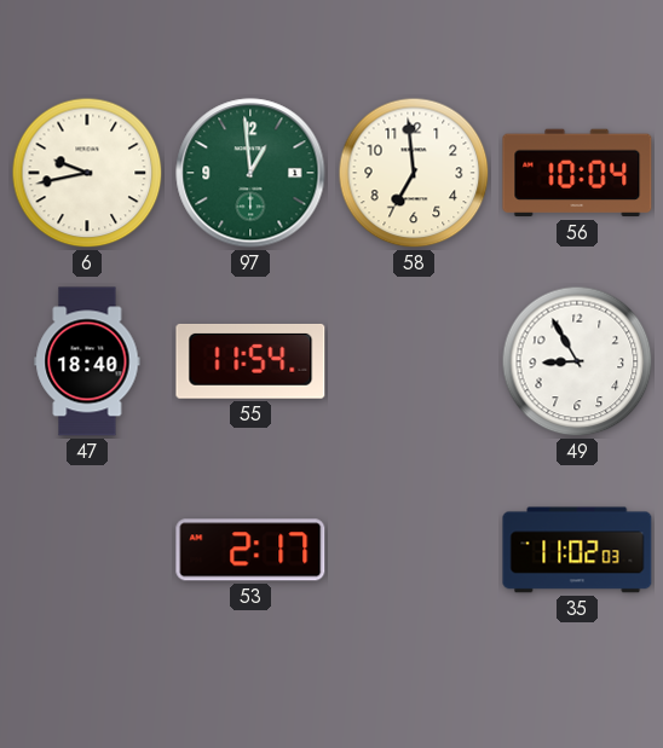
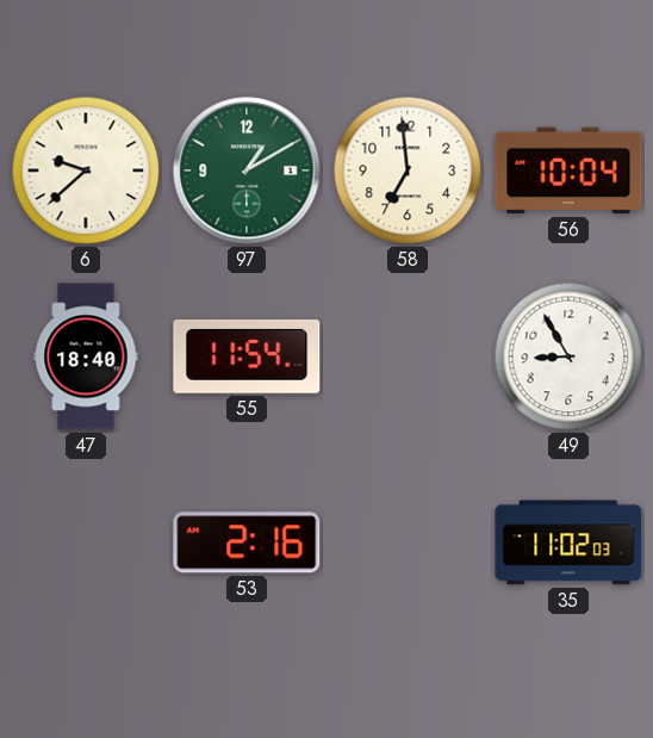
6: 9:43 -> 9:38
97: 12:59 -> 1:10
53: 2:17 -> 2:16
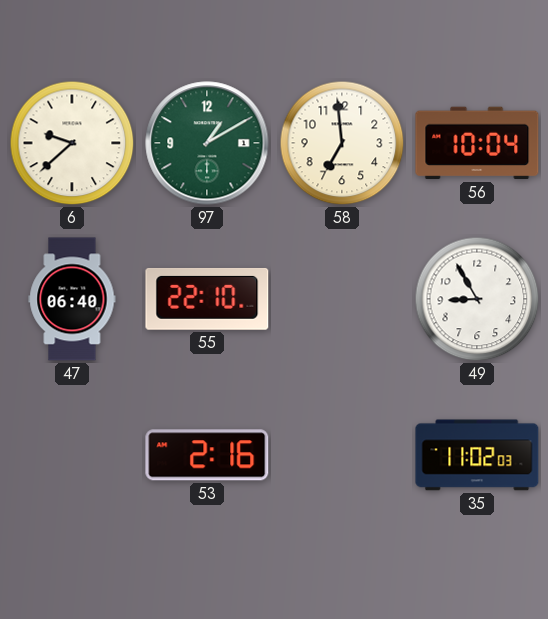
47: 18:40 -> 06:40
55: 11:54 -> 22:10
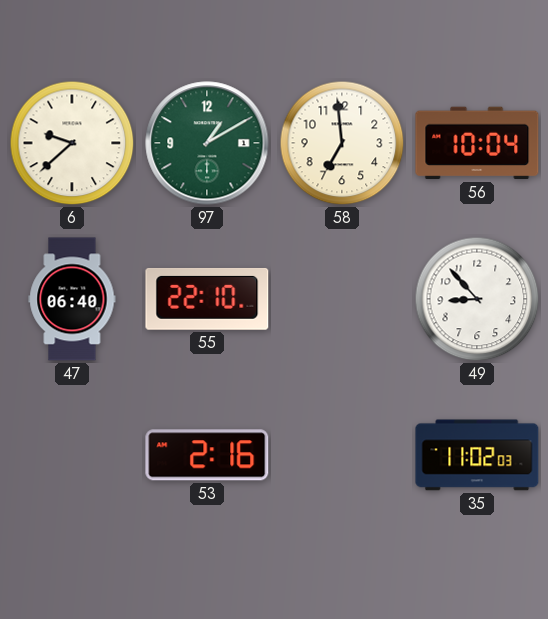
49: 8:55 -> 8:53
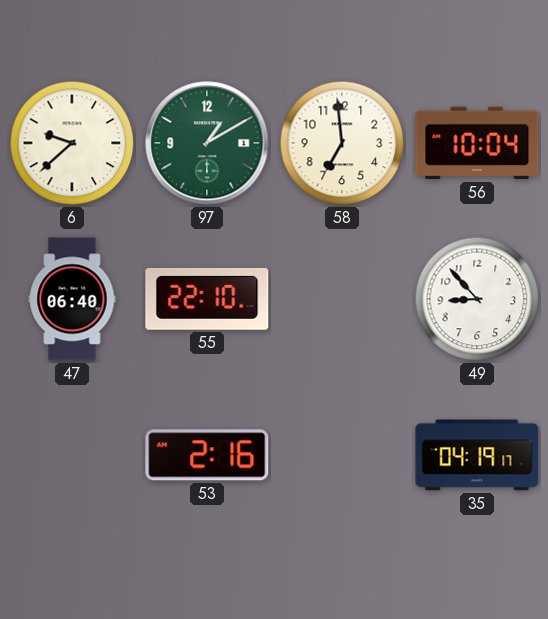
35: 11:02 -> 04:19
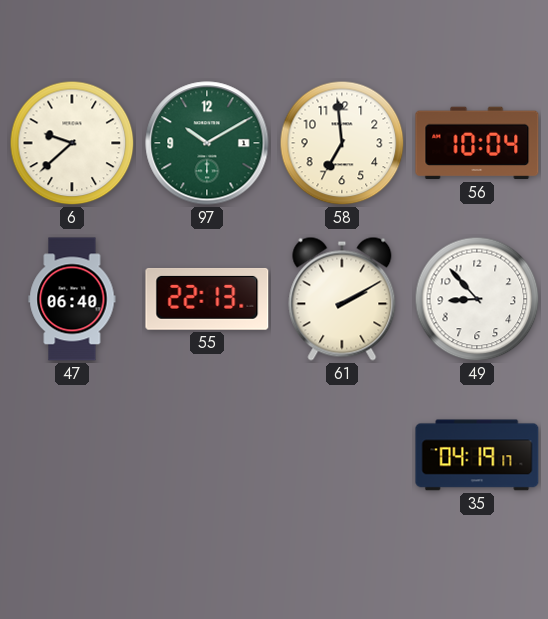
97: 1:10 -> 10:10
55: 22:10 -> 22:13
61: none -> 2:10
53: 2:16 -> none
